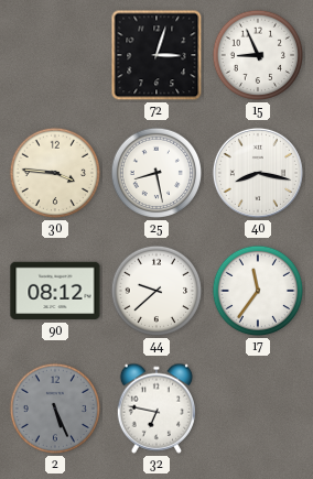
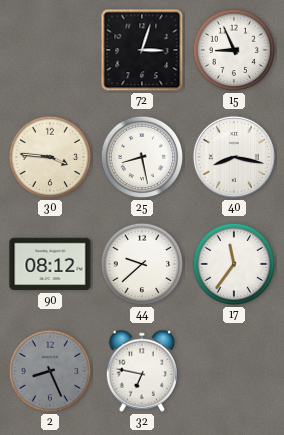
2: 5:26 -> 8:26
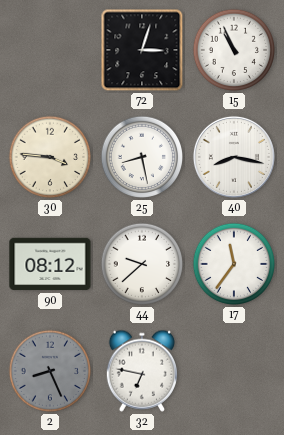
15: 8:56 -> 10:56
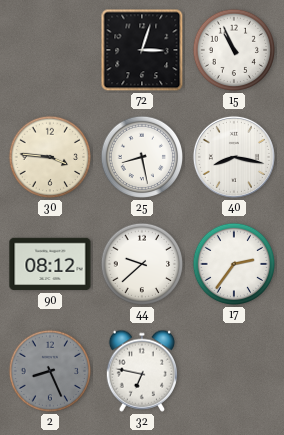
17: 11:36 -> 2:36
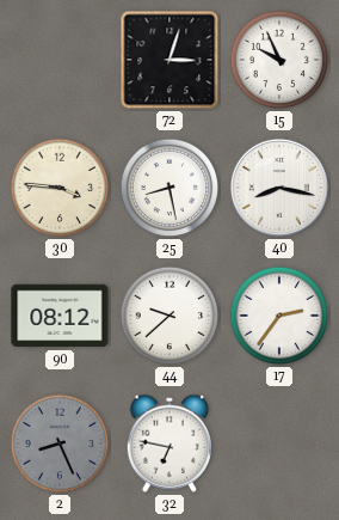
15: 10:56 -> 9:56
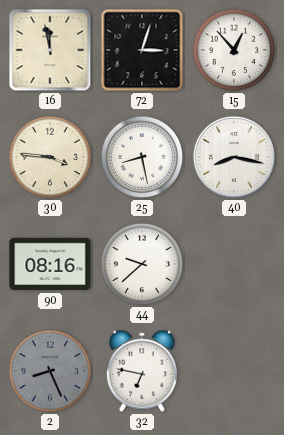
16: none -> 11:58
15: 9:56 -> 12:53
90: 08:12 -> 08:16
17: 2:36 -> none
